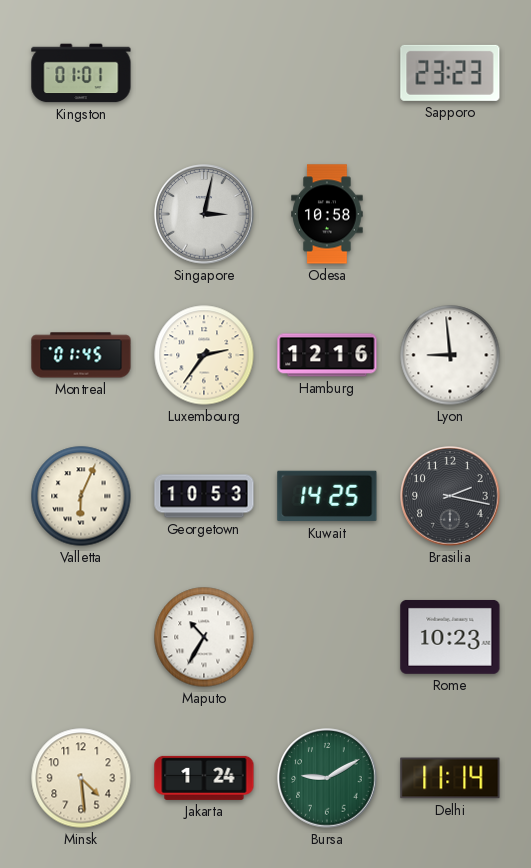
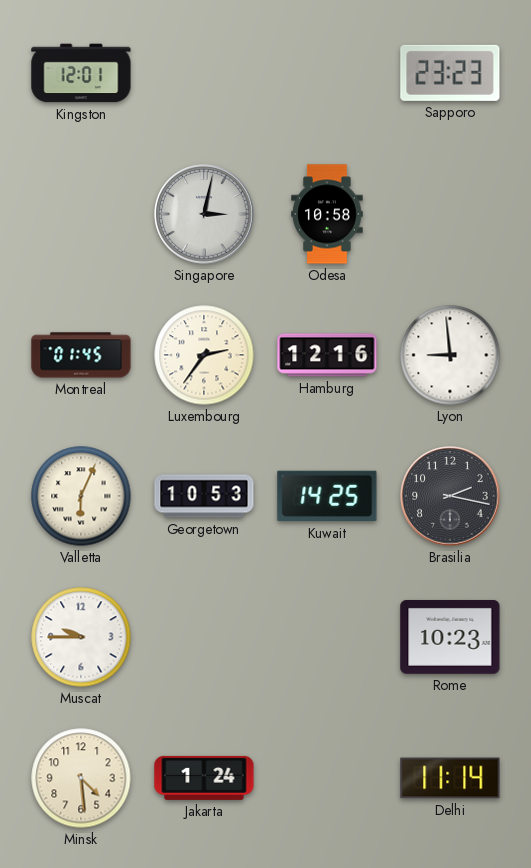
Kingston: 01:01 -> 12:01
Muscat: none -> 9:45
Maputo: 10:35 -> none
Bursa: 9:10 -> none
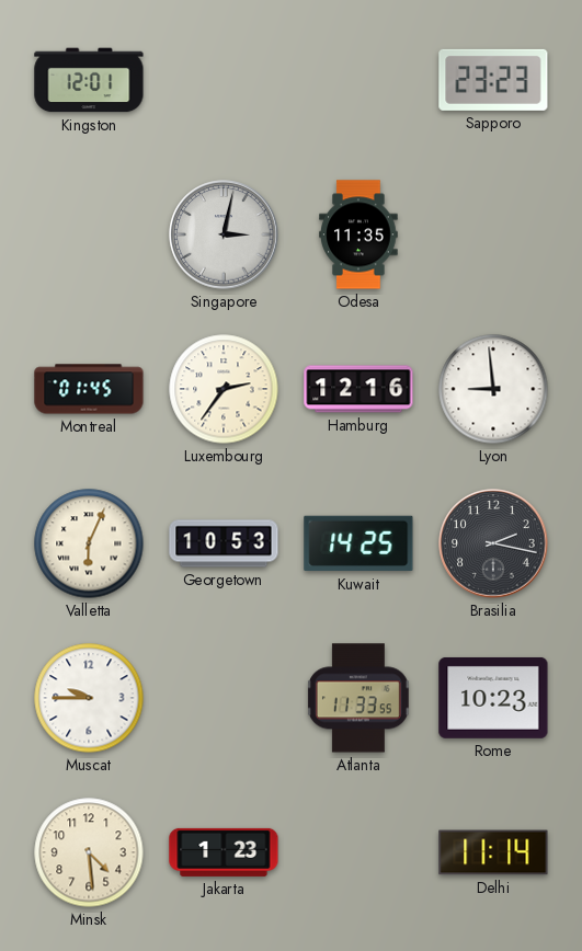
Odesa: 10:58 -> 11:35
Atlanta: none -> 11:33
Jakarta: 1:24 -> 1:23
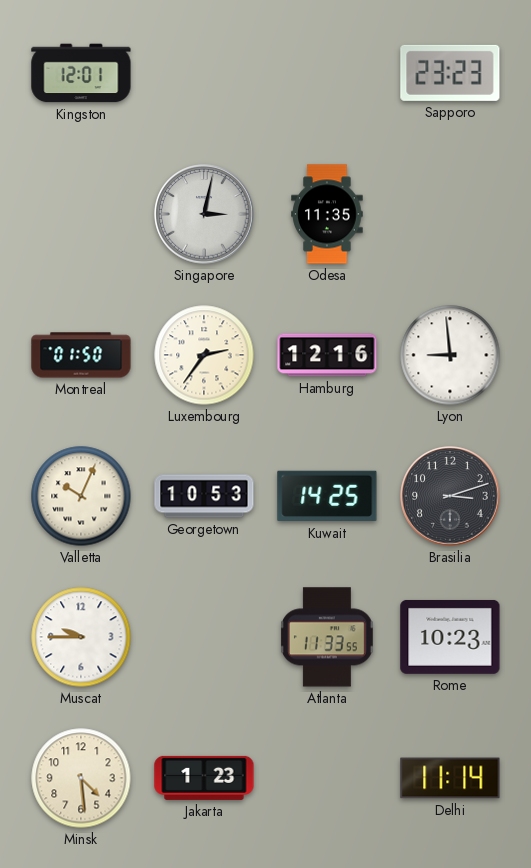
Montreal: 01:45 -> 01:50
Valletta: 6:04 -> 10:04
Brasilia: 2:17 -> 3:12
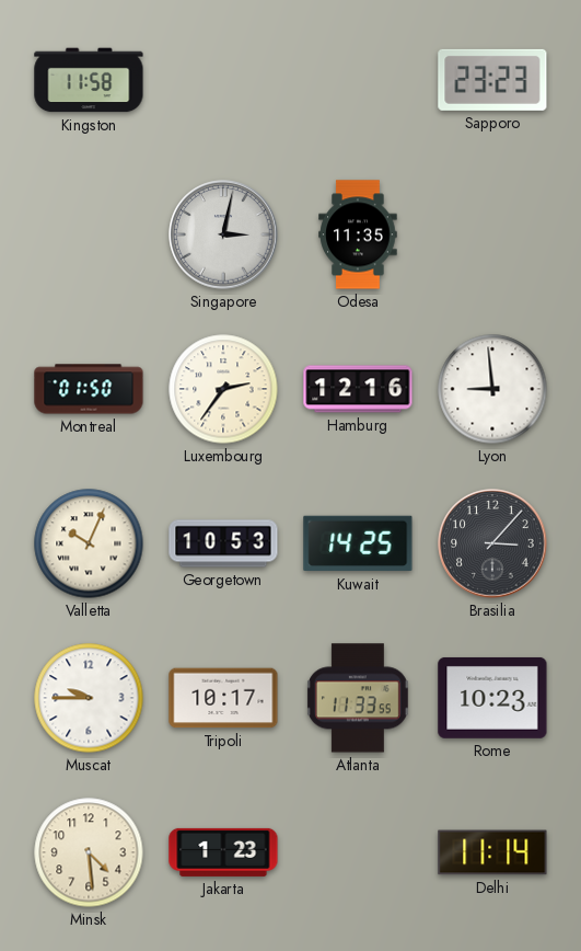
Kingston: 12:01 -> 11:58
Brasilia: 3:12 -> 3:07
Tripoli: none -> 10:17
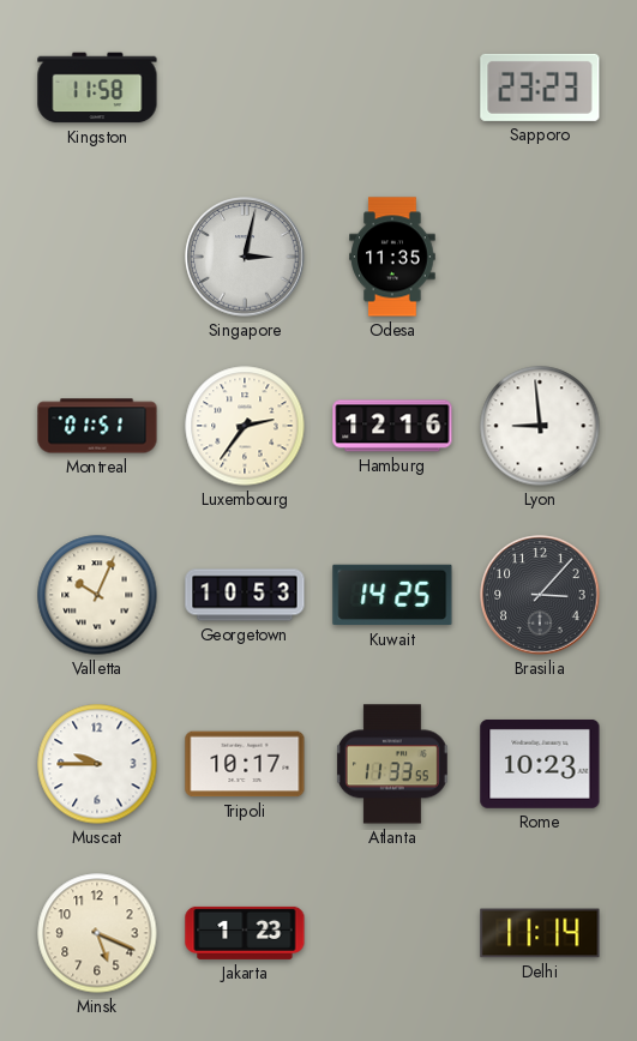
Montreal: 01:50 -> 01:51
Minsk: 4:29 -> 5:19
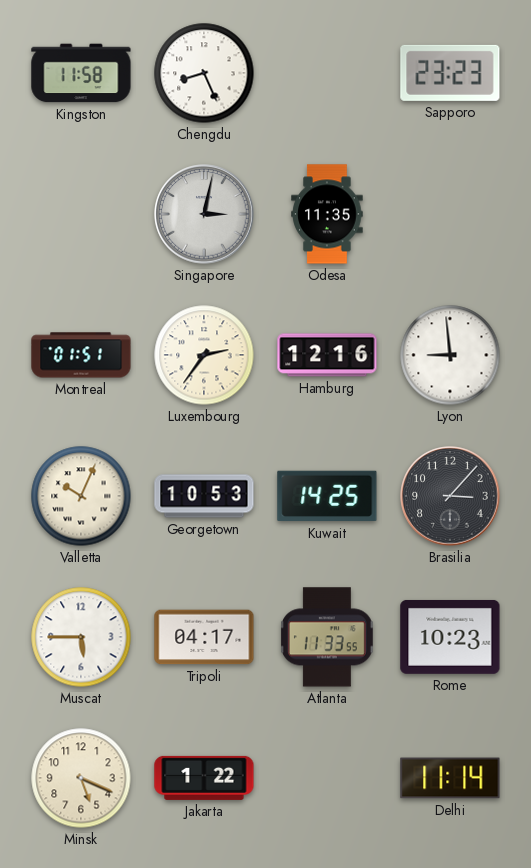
Chengdu: none -> 8:26
Muscat: 9:45 -> 5:45
Tripoli: 10:17 -> 04:17
Jakarta: 1:23 -> 1:22
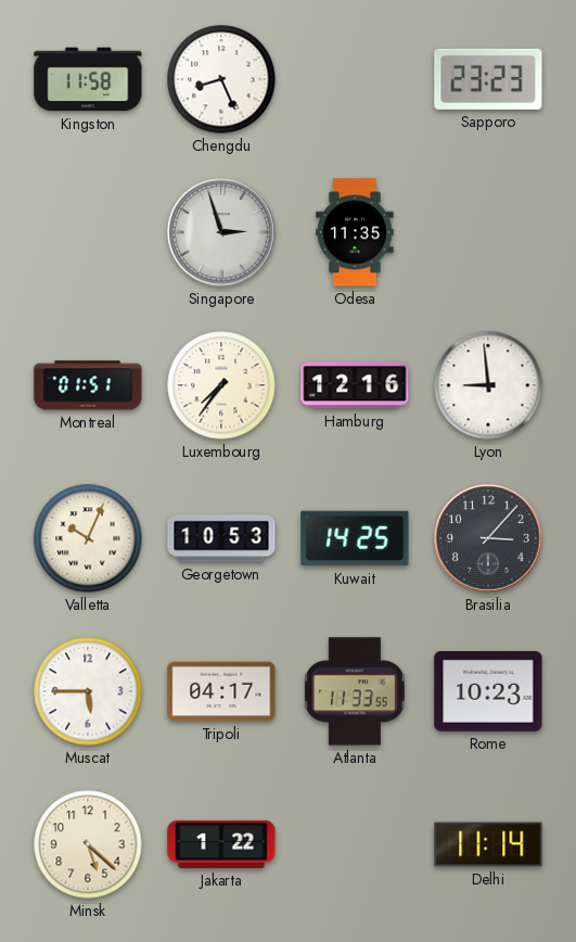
Singapore: 3:02 -> 2:57
Luxembourg: 2:36 -> 7:36
Minsk: 5:19 -> 5:22
